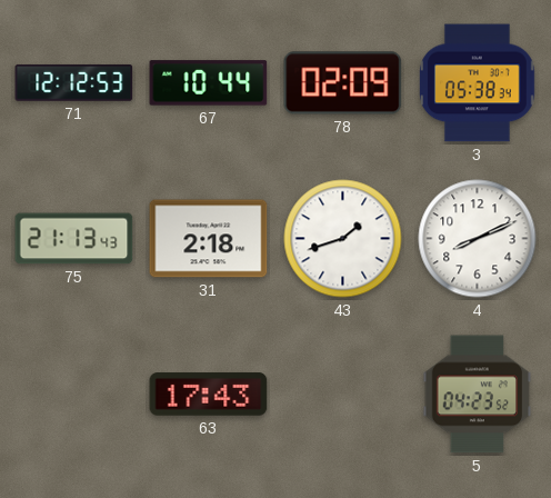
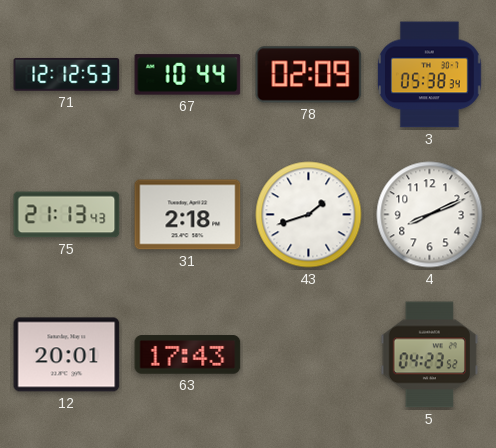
12: none -> 20:01
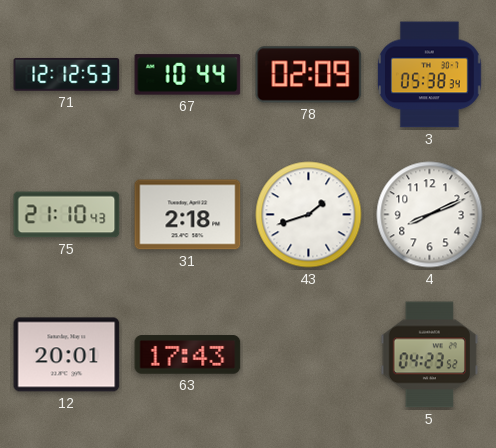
75: 21:13 -> 21:10
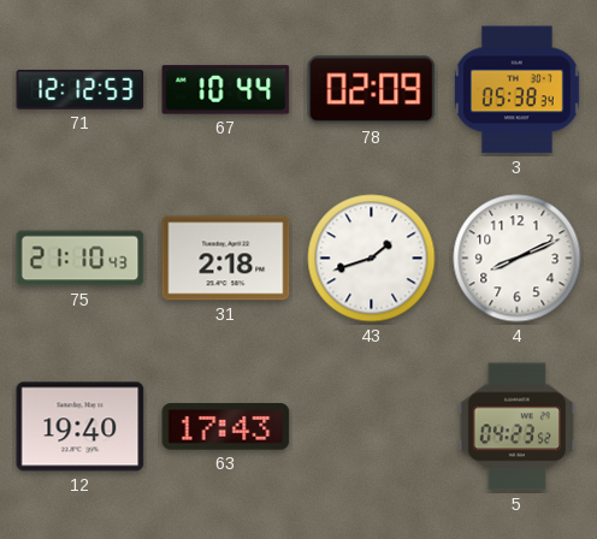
12: 20:01 -> 19:40
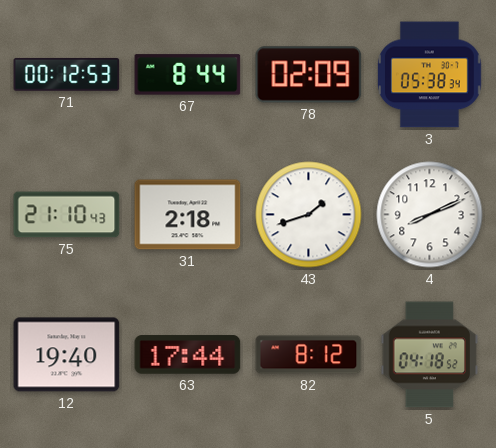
71: 12:12 -> 00:12
67: 10:44 -> 8:44
63: 17:43 -> 17:44
82: none -> 8:12
5: 04:23 -> 04:18
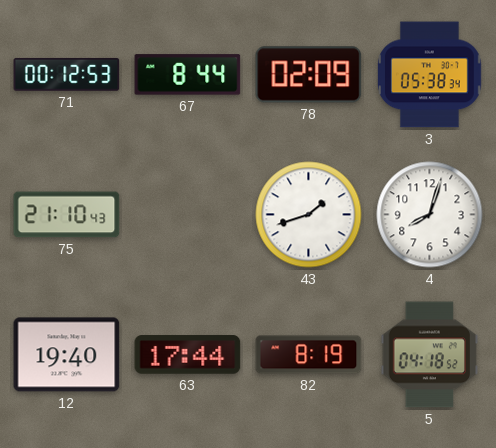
31: 2:18 -> none
4: 8:11 -> 8:03
82: 8:12 -> 8:19
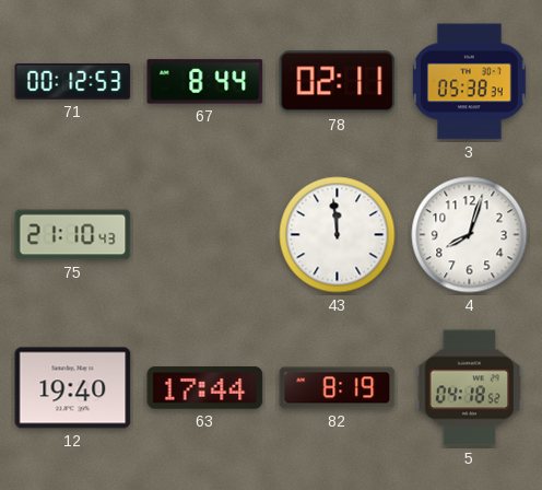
78: 02:09 -> 02:11
43: 1:42 -> 11:59
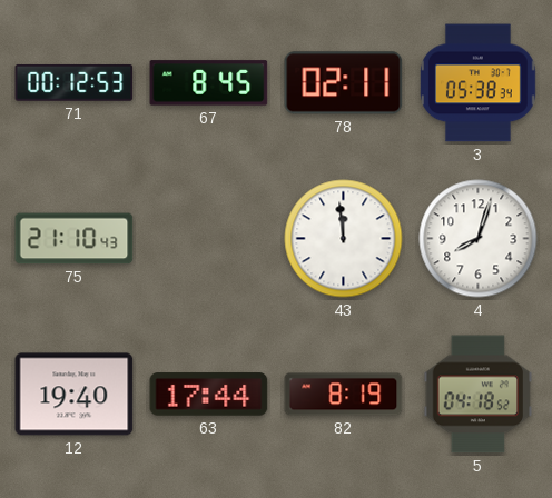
67: 8:44 -> 8:45
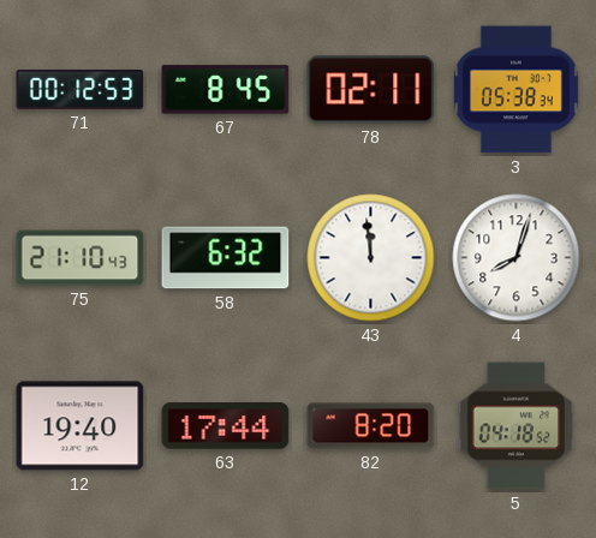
58: none -> 6:32
82: 8:19 -> 8:20
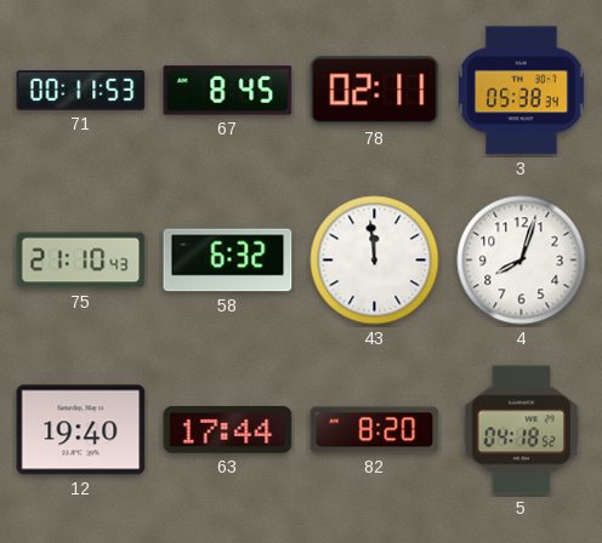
71: 00:12 -> 00:11
